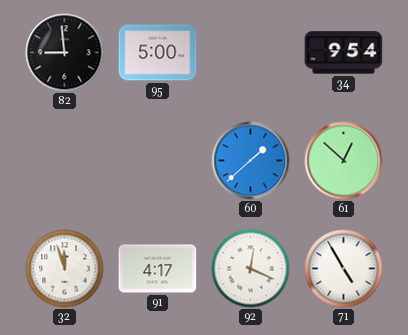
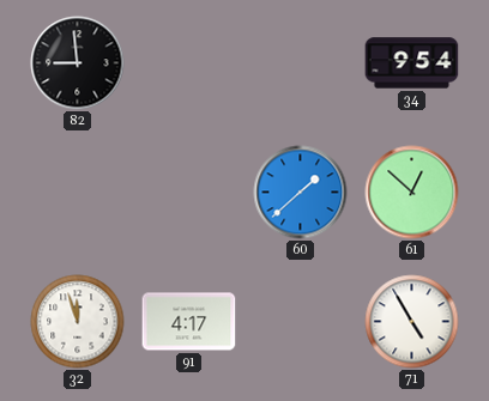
95: 5:00 -> none
92: 12:19 -> none
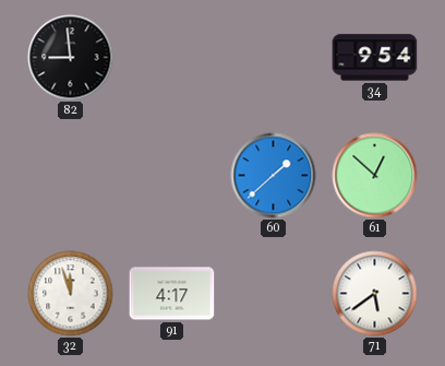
71: 4:55 -> 5:39
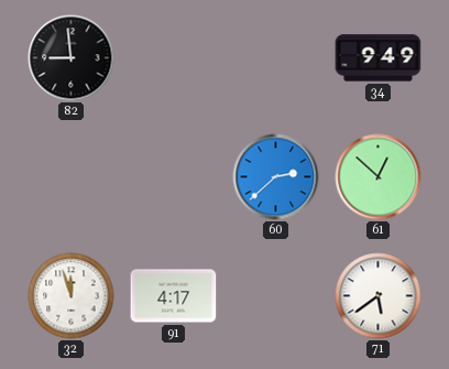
34: 9:54 -> 9:49
60: 1:38 -> 2:38
